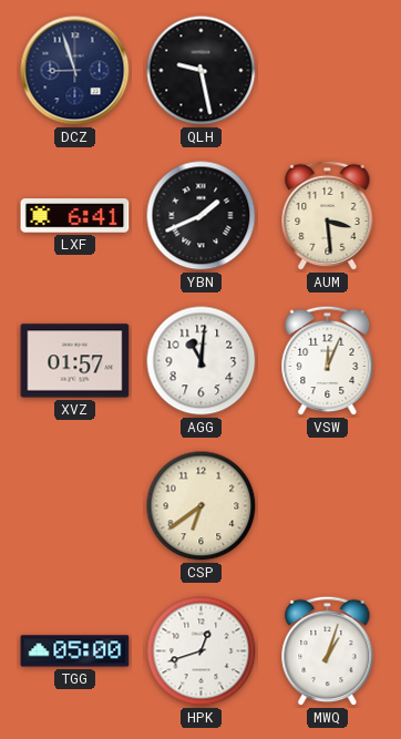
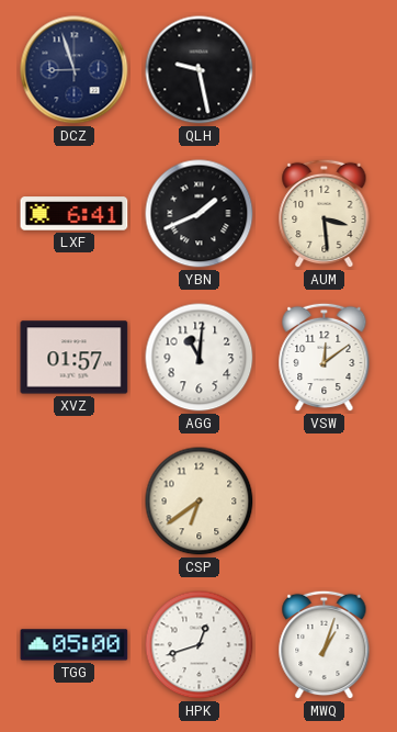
VSW: 12:04 -> 12:09
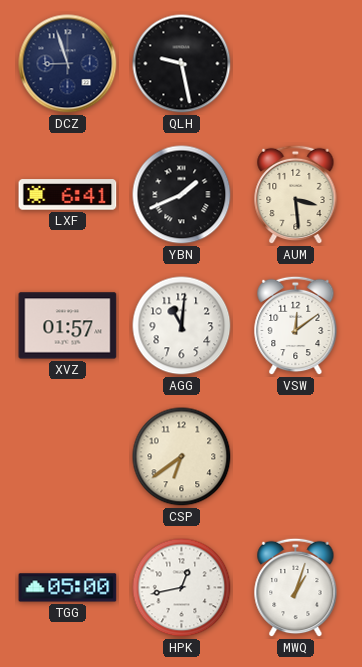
HPK: 12:42 -> 12:43
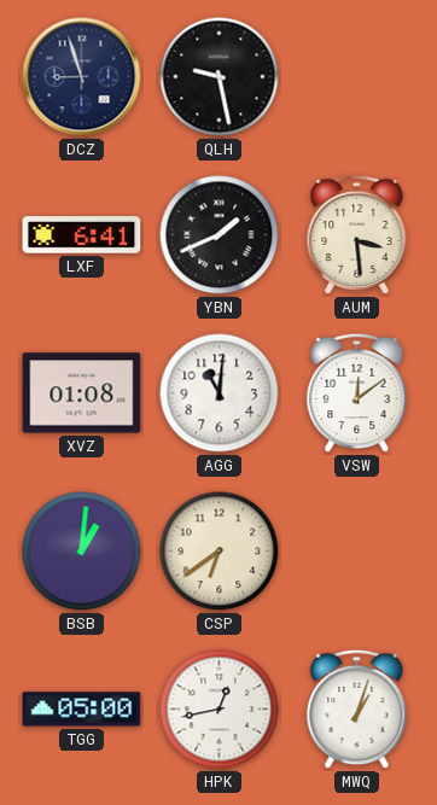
XVZ: 01:57 -> 01:08
BSB: none -> 1:01
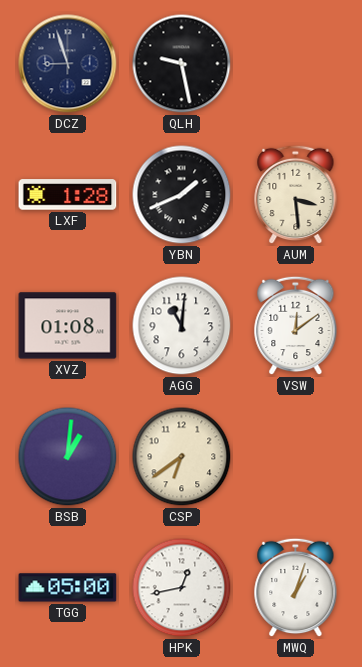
LXF: 6:41 -> 1:28
